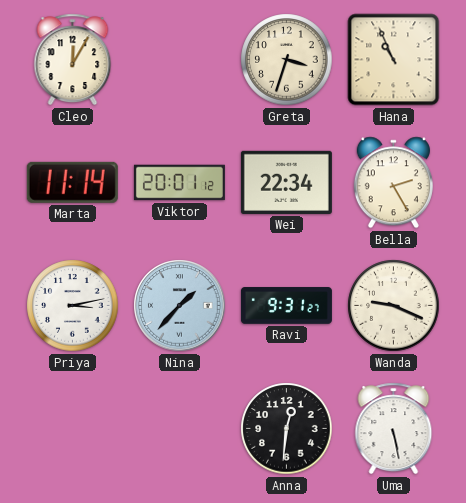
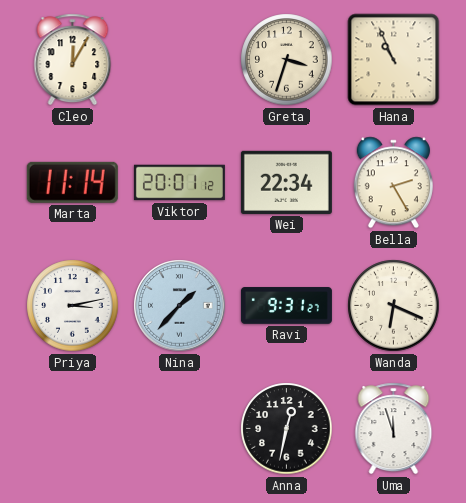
Wanda: 9:19 -> 6:19
Anna: 12:31 -> 12:32
Uma: 5:28 -> 11:57
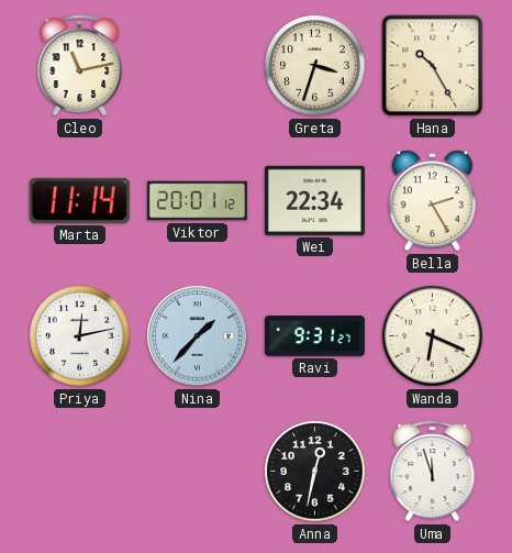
Cleo: 12:05 -> 11:13
Hana: 10:56 -> 10:25
Priya: 3:13 -> 12:13
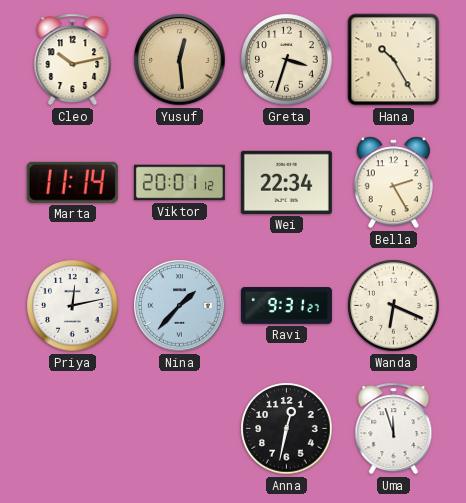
Cleo: 11:13 -> 10:13
Yusuf: none -> 12:29
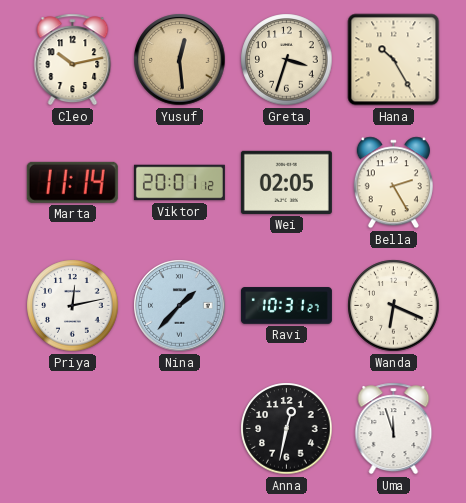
Wei: 22:34 -> 02:05
Ravi: 9:31 -> 10:31
